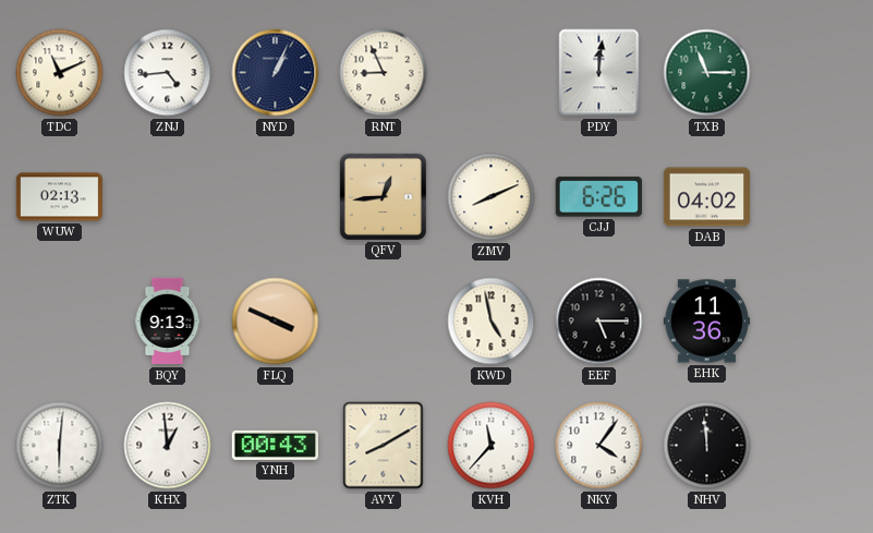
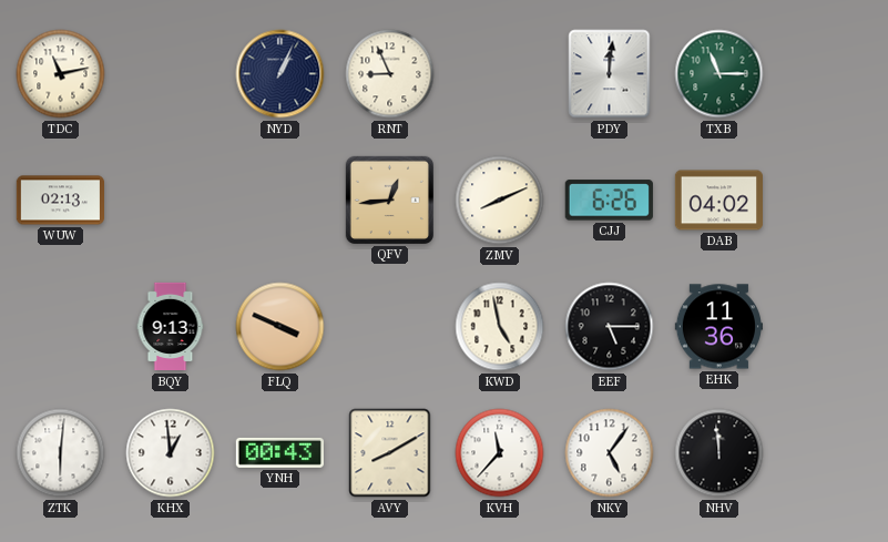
TDC: 11:11 -> 11:13
ZNJ: 4:44 -> none
NKY: 4:06 -> 5:06
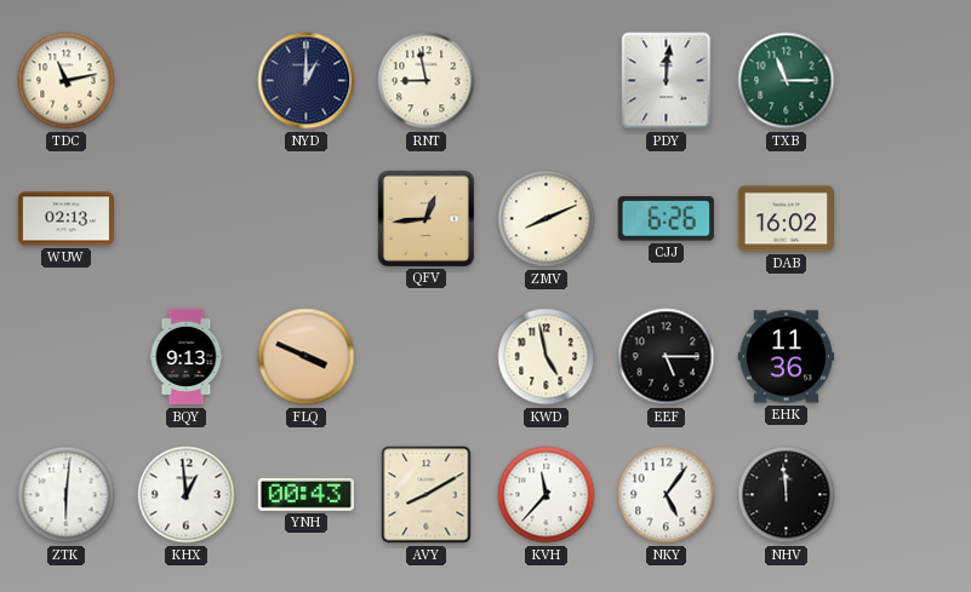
NYD: 1:04 -> 1:00
RNT: 8:56 -> 8:58
DAB: 04:02 -> 16:02
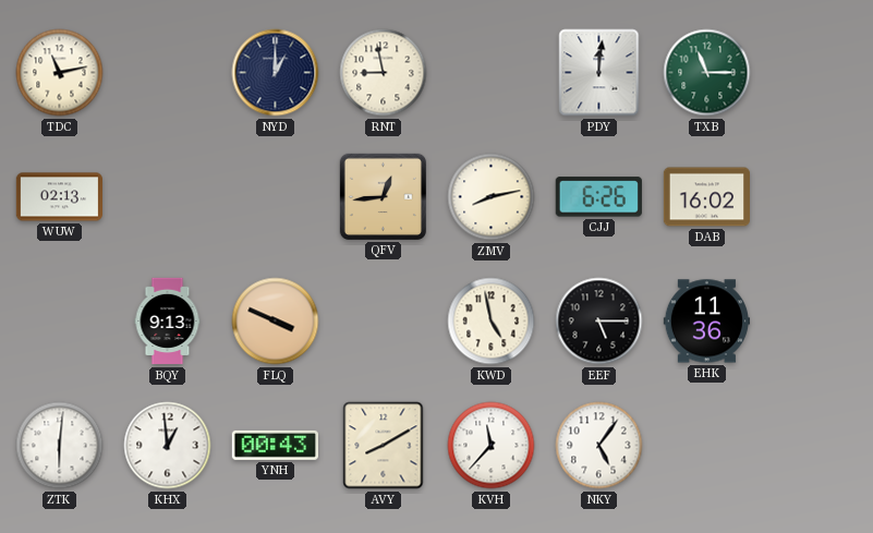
ZMV: 8:11 -> 8:13
NHV: 11:59 -> none
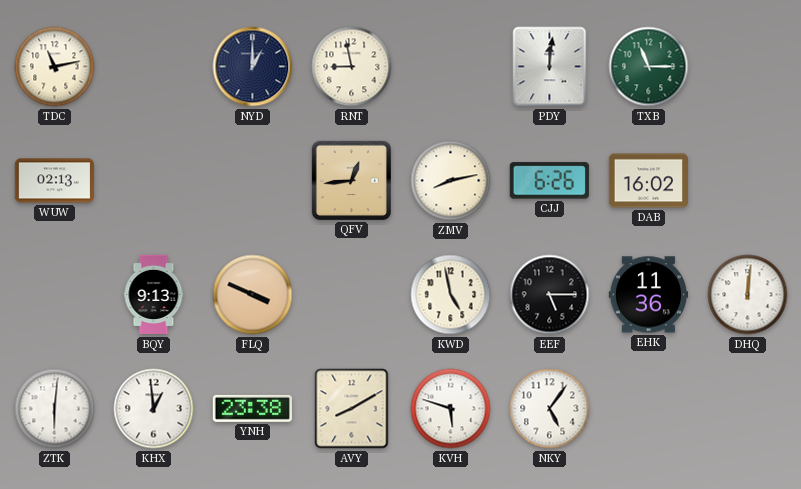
DHQ: none -> 12:01
YNH: 00:43 -> 23:38
KVH: 11:37 -> 5:48
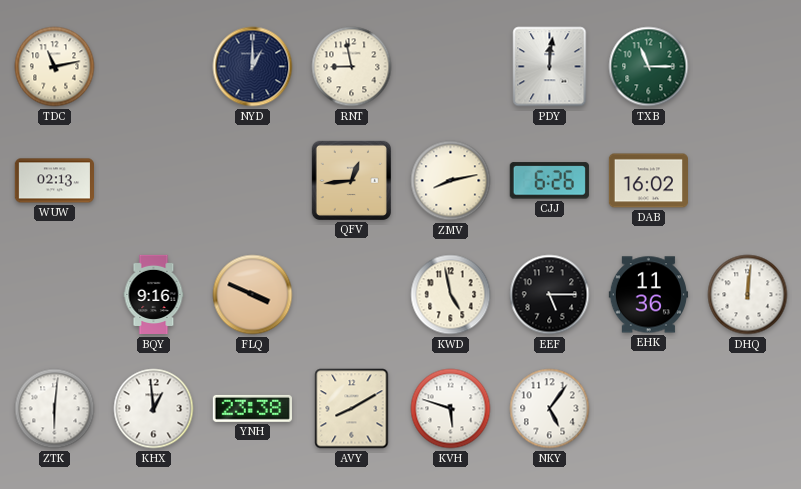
BQY: 9:13 -> 9:16
